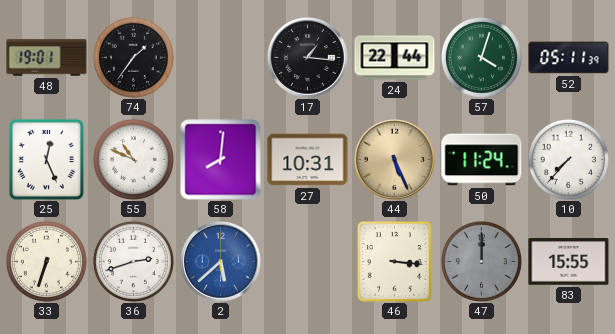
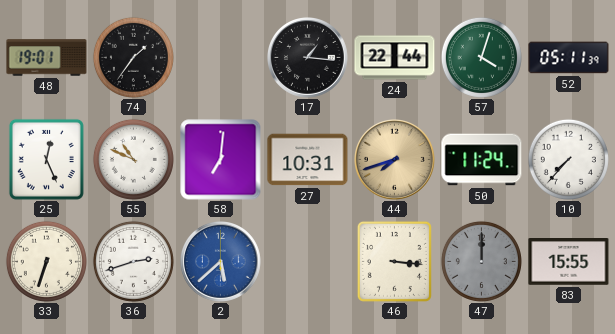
58: 8:01 -> 7:01
44: 5:26 -> 7:42
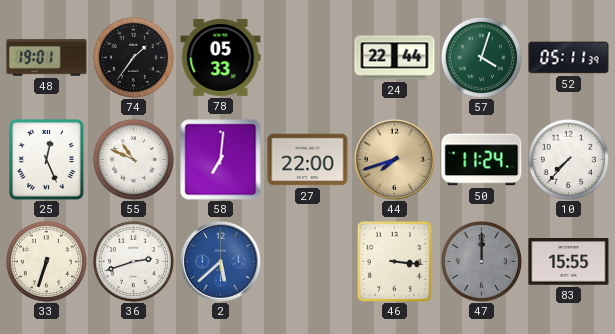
78: none -> 05:33
17: 1:16 -> none
27: 10:31 -> 22:00
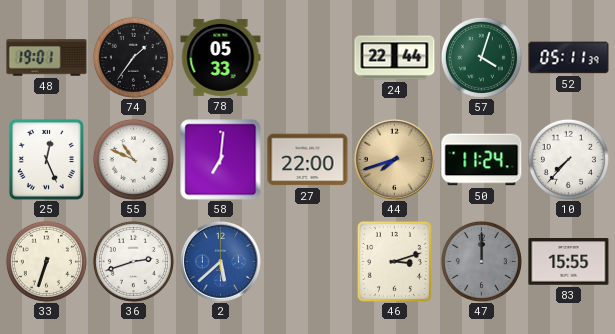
46: 3:16 -> 3:12
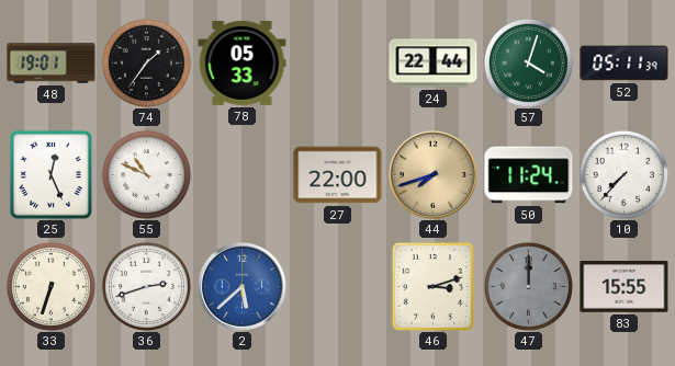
58: 7:01 -> none
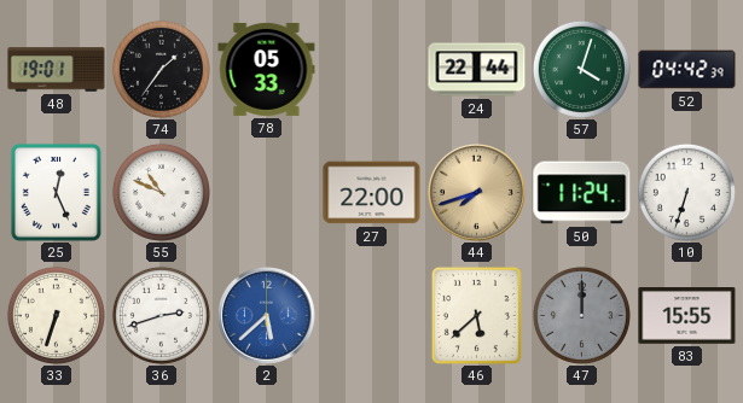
52: 05:11 -> 04:42
10: 7:37 -> 6:33
46: 3:12 -> 5:38
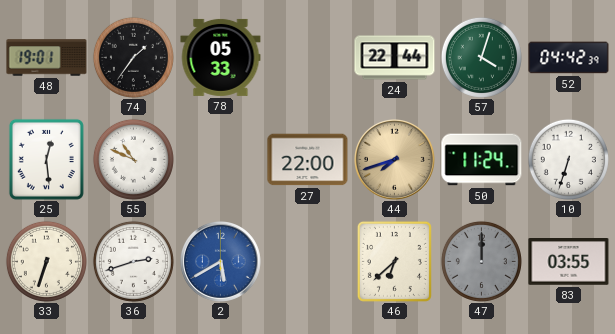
25: 12:26 -> 12:29
2: 5:38 -> 5:40
46: 5:38 -> 6:38
83: 15:55 -> 03:55
